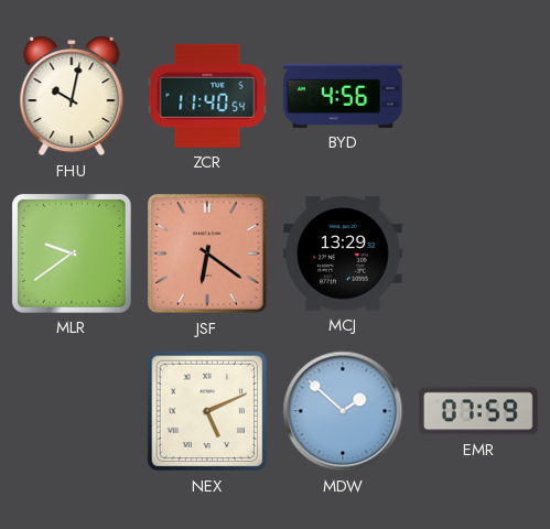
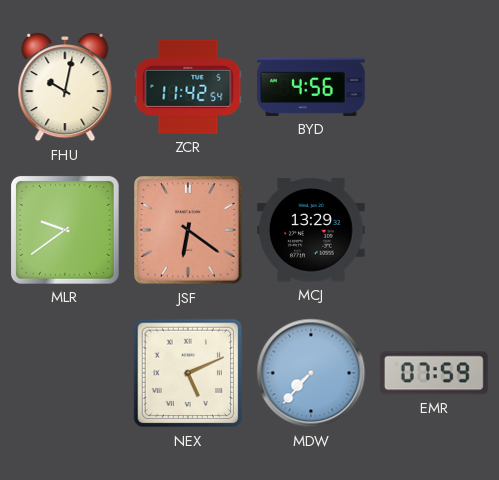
ZCR: 11:40 -> 11:42
MDW: 1:52 -> 7:37
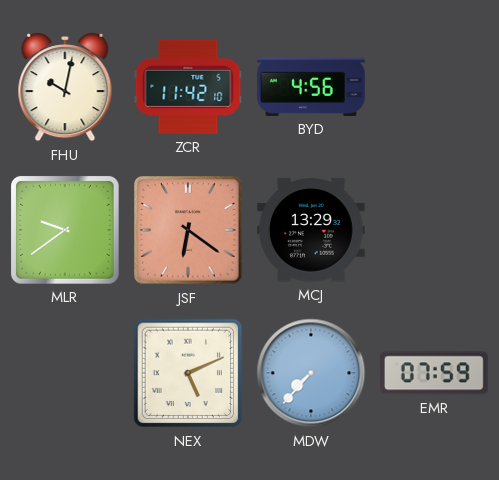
ZCR: 11:42:54 -> 11:42:10
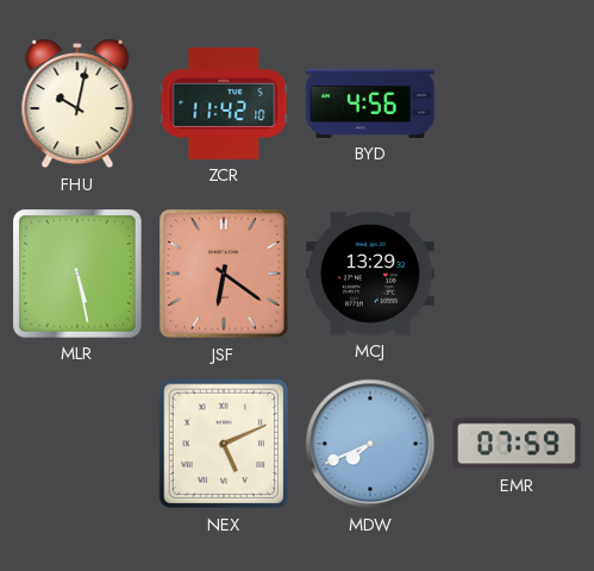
MLR: 9:39 -> 5:28
MDW: 7:37 -> 7:41
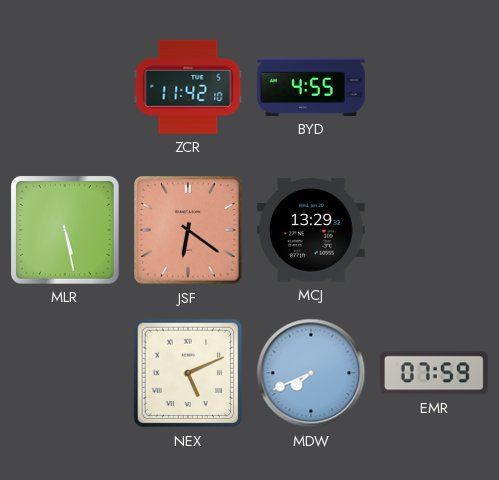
FHU: 10:02 -> none
BYD: 4:56 -> 4:55
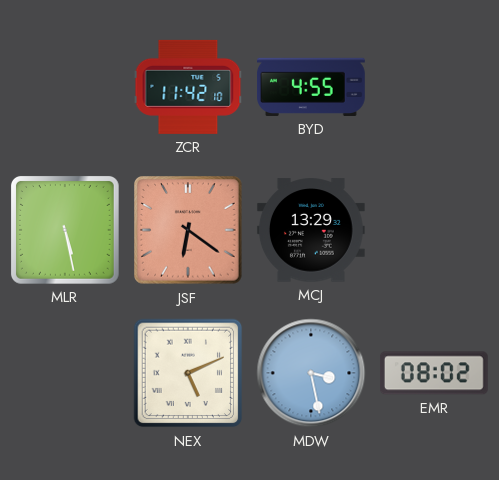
MDW: 7:41 -> 3:28
EMR: 07:59 -> 08:02
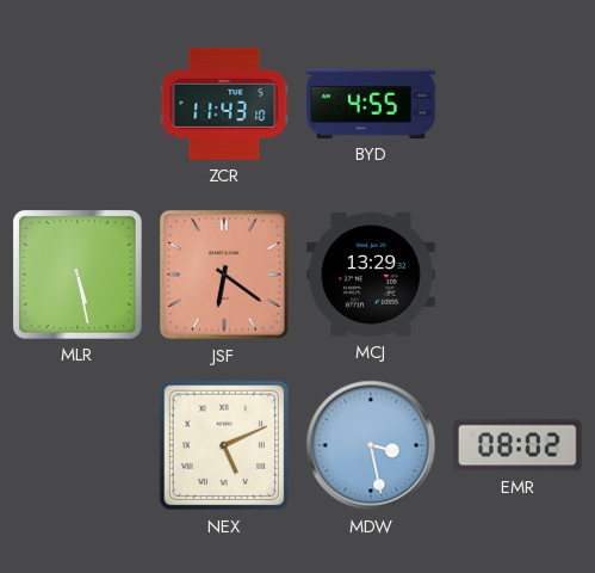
ZCR: 11:42 -> 11:43
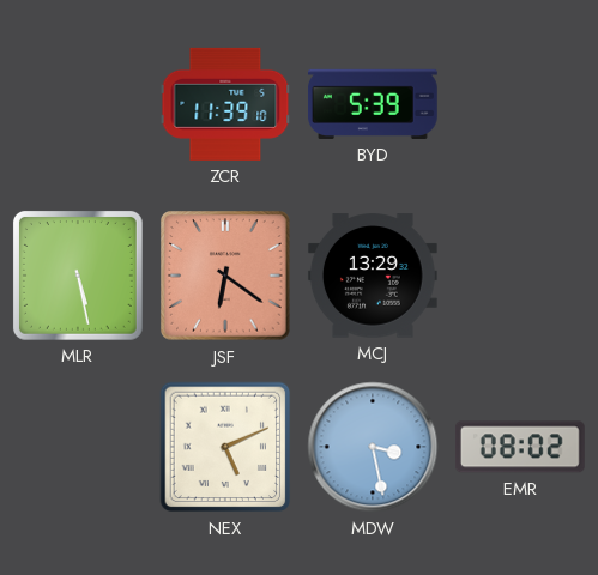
ZCR: 11:43 -> 11:39
BYD: 4:55 -> 5:39
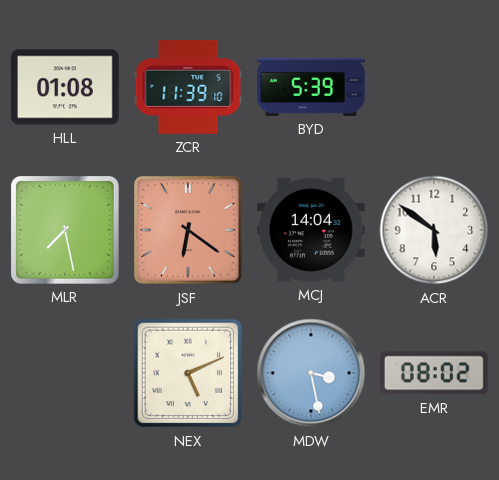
HLL: none -> 01:08
MLR: 5:28 -> 7:28
MCJ: 13:29 -> 14:04
ACR: none -> 5:51
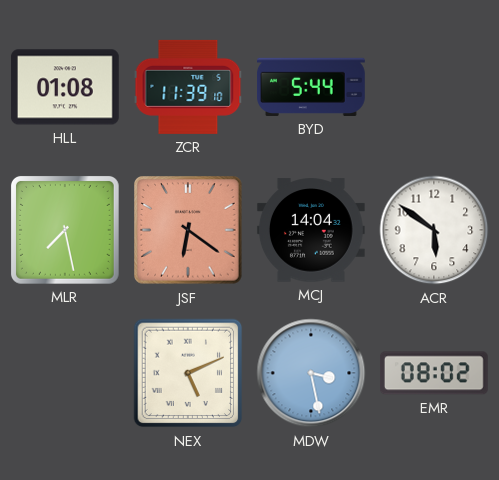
BYD: 5:39 -> 5:44
